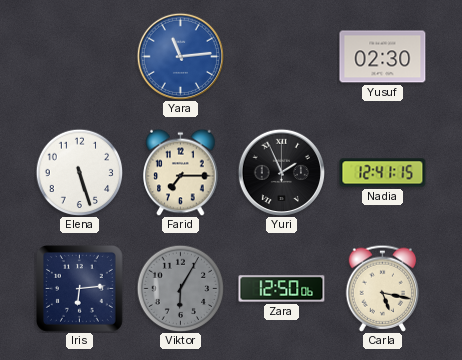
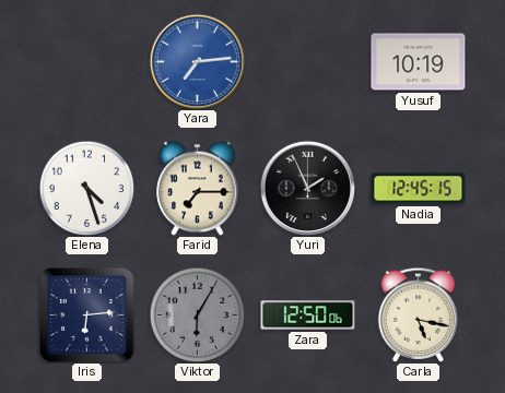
Yara: 11:14 -> 7:14
Yusuf: 02:30 -> 10:19
Elena: 5:27 -> 4:27
Nadia: 12:41 -> 12:45
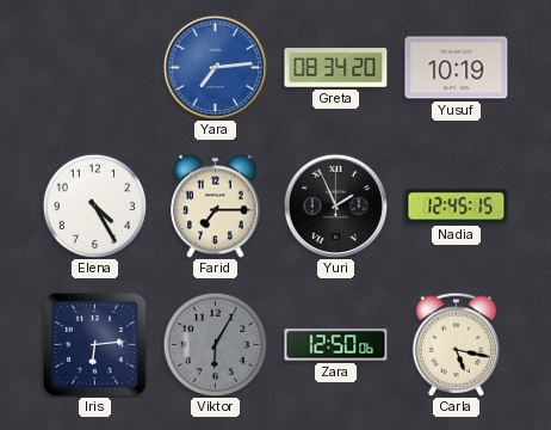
Greta: none -> 08:34
Elena: 4:27 -> 4:25
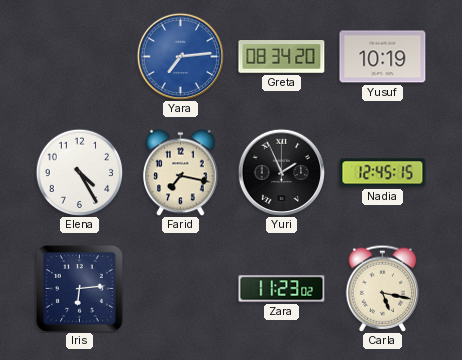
Farid: 7:15 -> 7:17
Viktor: 6:05 -> none
Zara: 12:50 -> 11:23
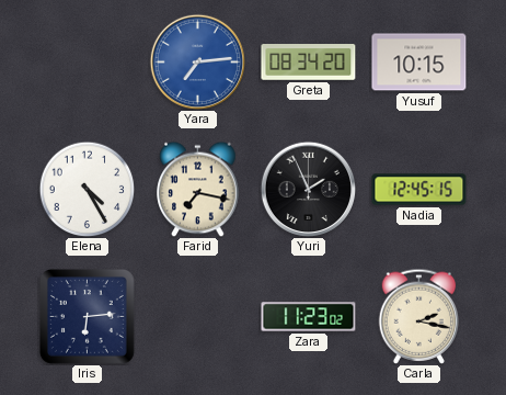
Yusuf: 10:19 -> 10:15
Carla: 5:17 -> 2:17
